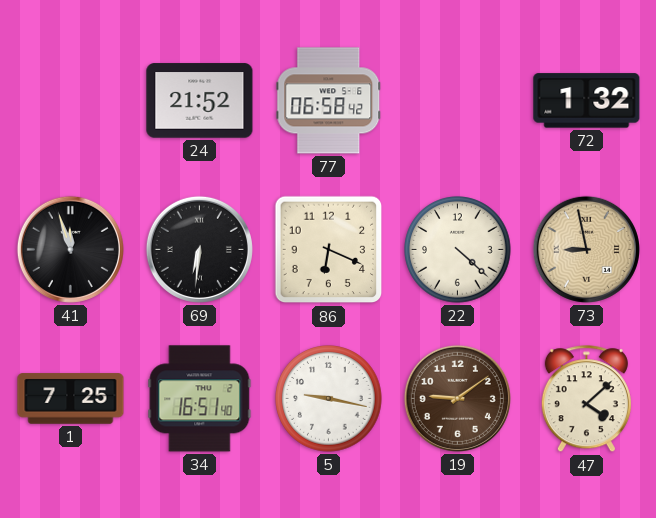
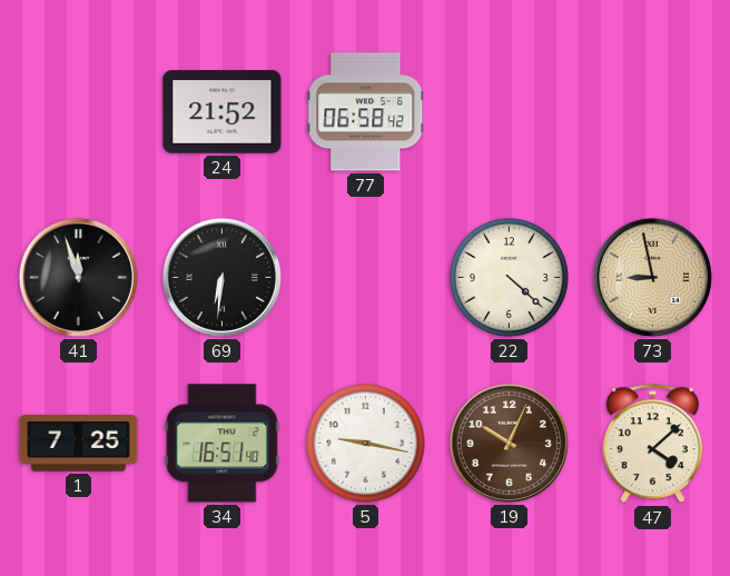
72: 1:32 -> none
86: 6:19 -> none
19: 9:09 -> 10:04
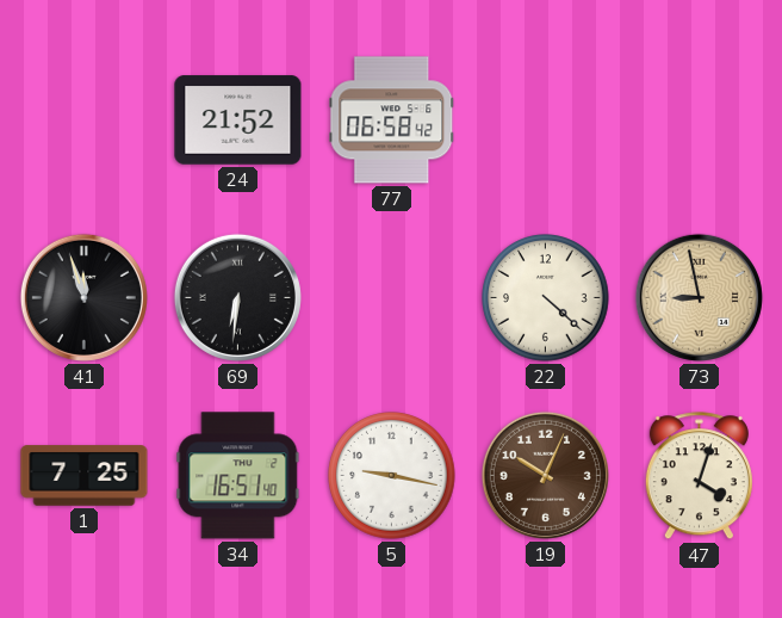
47: 4:08 -> 4:03
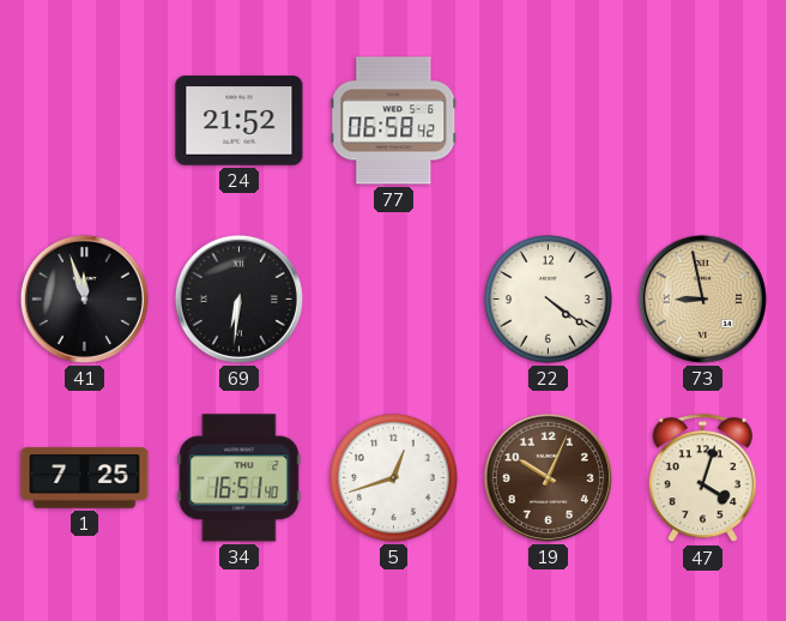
22: 4:22 -> 4:21
5: 9:17 -> 12:42
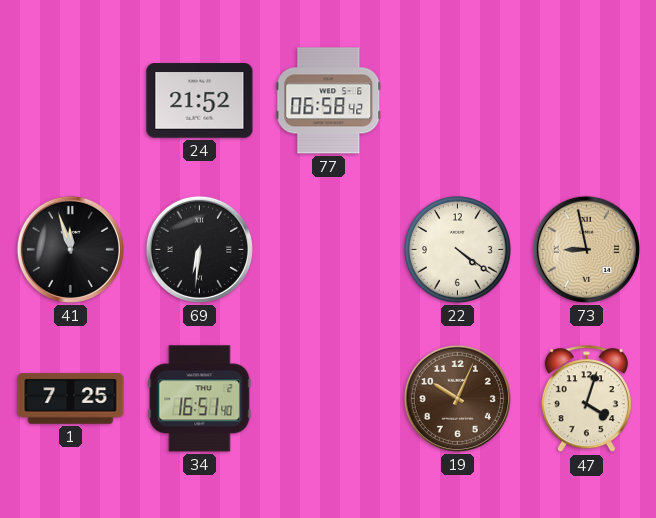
5: 12:42 -> none
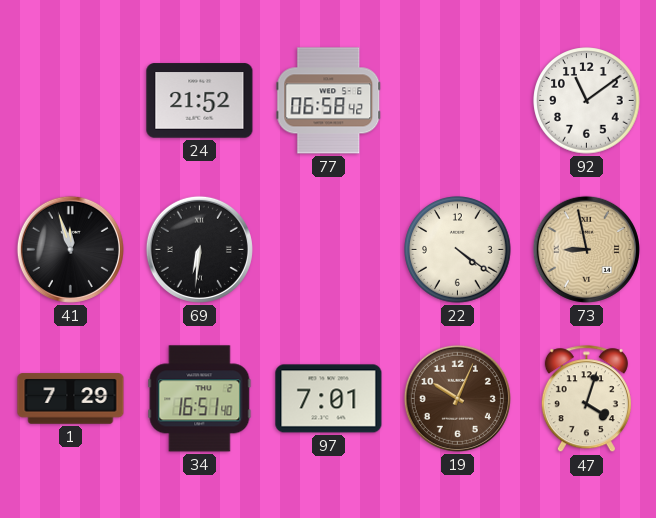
92: none -> 11:09
1: 7:25 -> 7:29
97: none -> 7:01
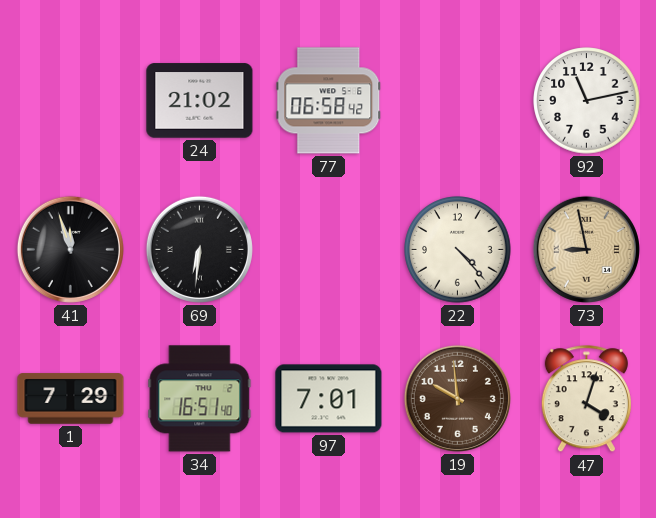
24: 21:52 -> 21:02
92: 11:09 -> 11:13
22: 4:21 -> 4:23
19: 10:04 -> 9:59
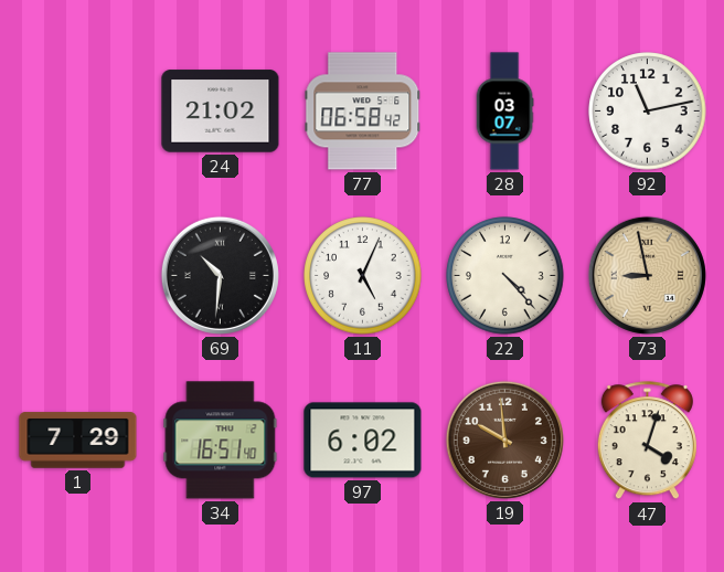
28: none -> 03:07
41: 11:57 -> none
69: 6:31 -> 10:31
11: none -> 5:04
97: 7:01 -> 6:02
